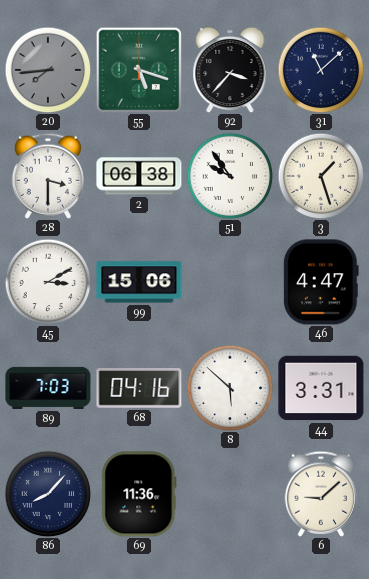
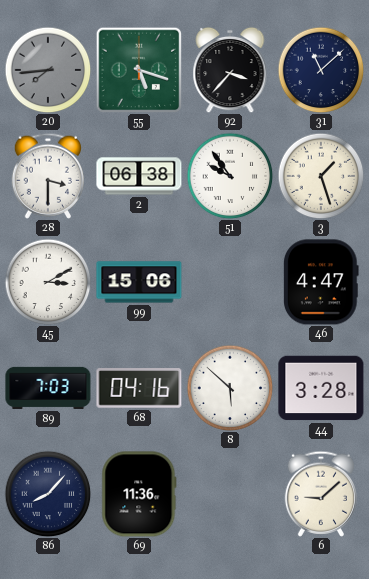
44: 3:31 -> 3:28
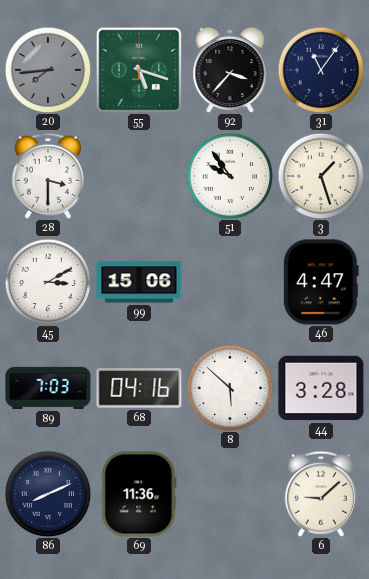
31: 11:08 -> 11:06
2: 06:38 -> none
86: 8:07 -> 8:11
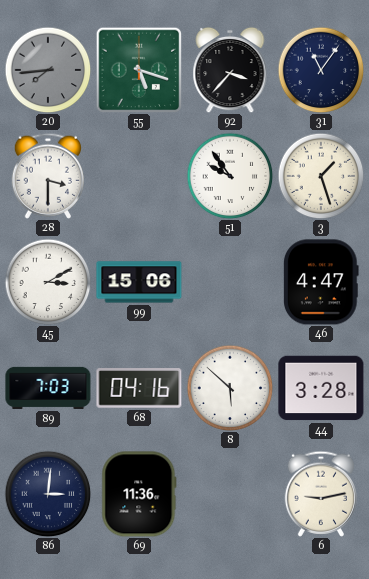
86: 8:11 -> 3:01
6: 9:08 -> 9:13
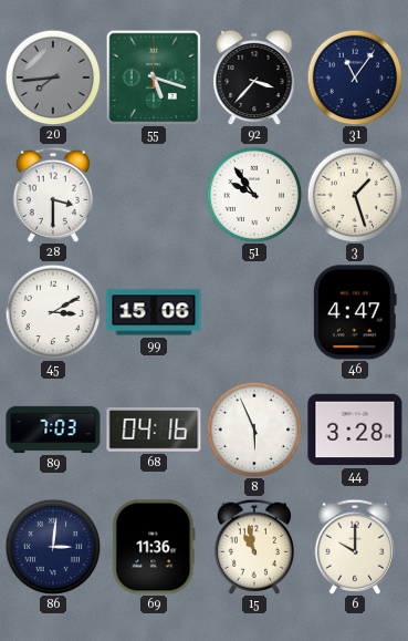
8: 5:52 -> 5:56
15: none -> 10:58
6: 9:13 -> 10:00
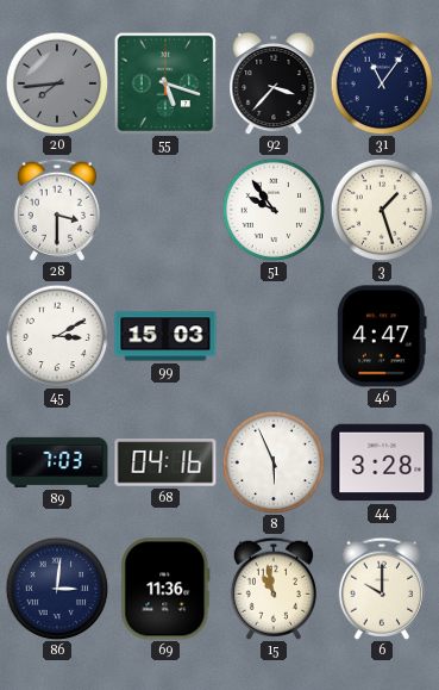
99: 15:06 -> 15:03
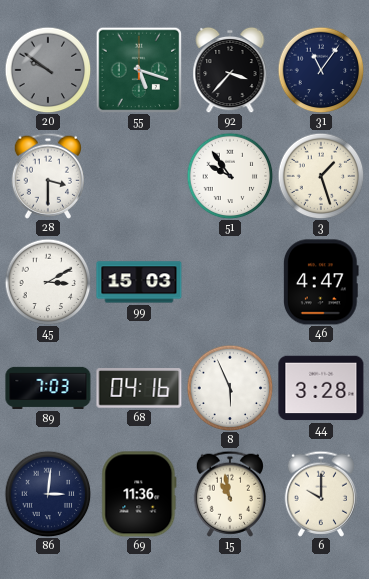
20: 7:44 -> 9:51
